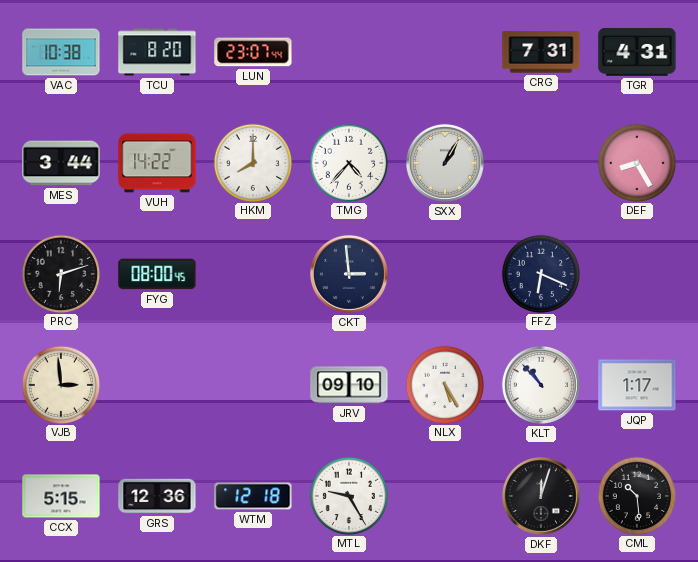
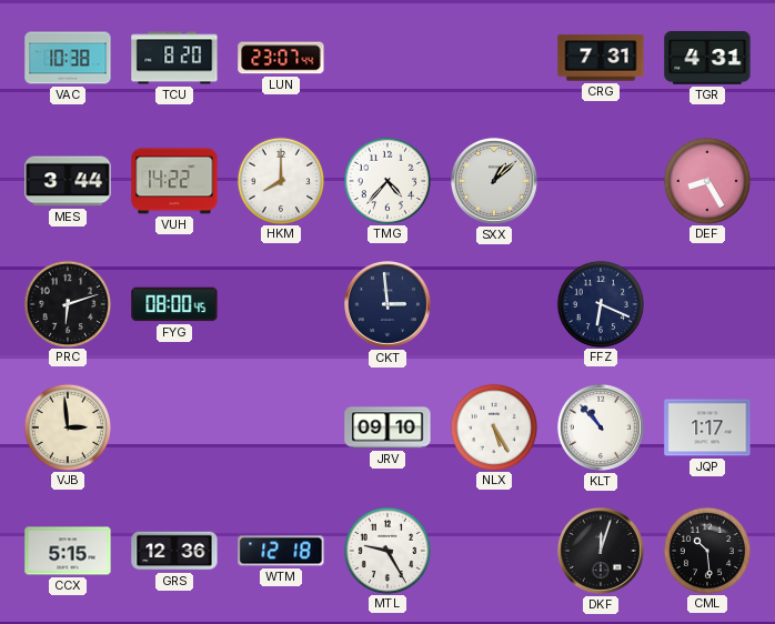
SXX: 1:05 -> 1:08
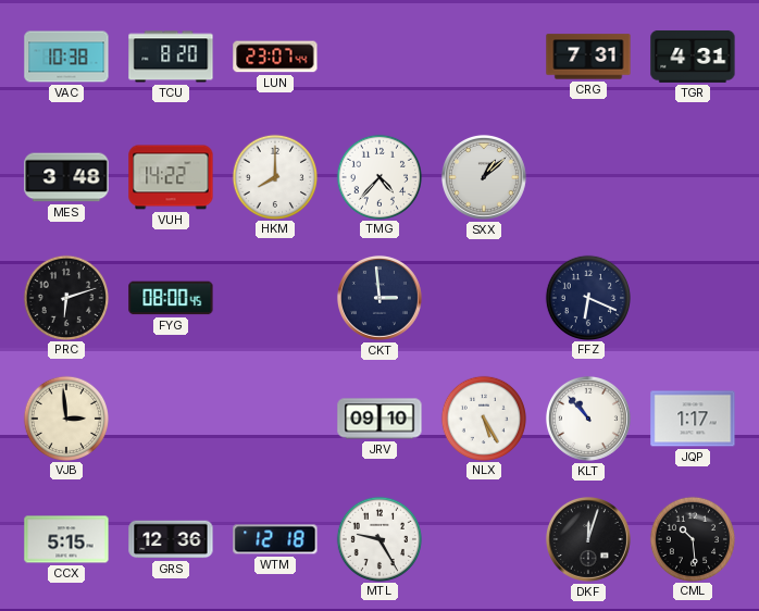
MES: 3:44 -> 3:48
DEF: 8:25 -> none
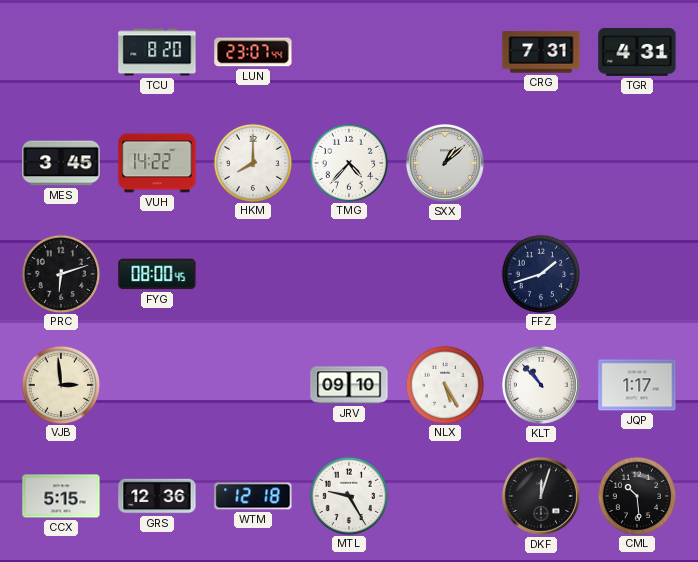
VAC: 10:38 -> none
MES: 3:48 -> 3:45
CKT: 2:59 -> none
FFZ: 6:19 -> 1:42
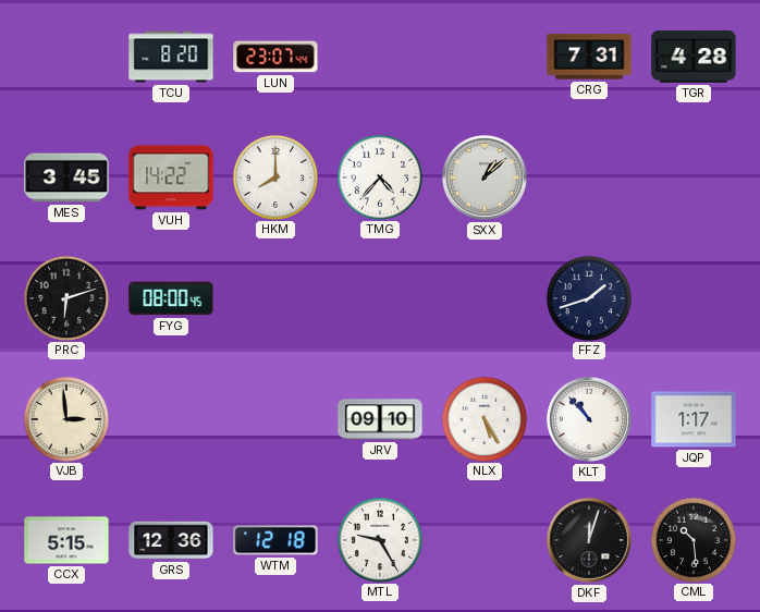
TGR: 4:31 -> 4:28
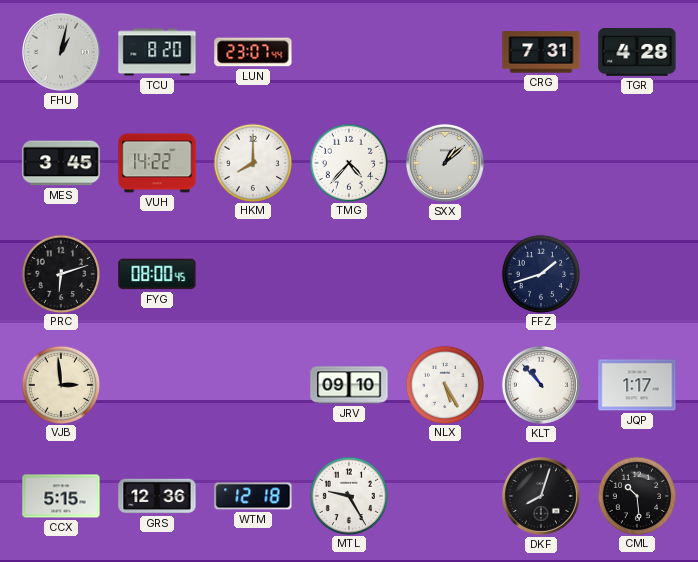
FHU: none -> 1:02
DKF: 12:03 -> 8:03
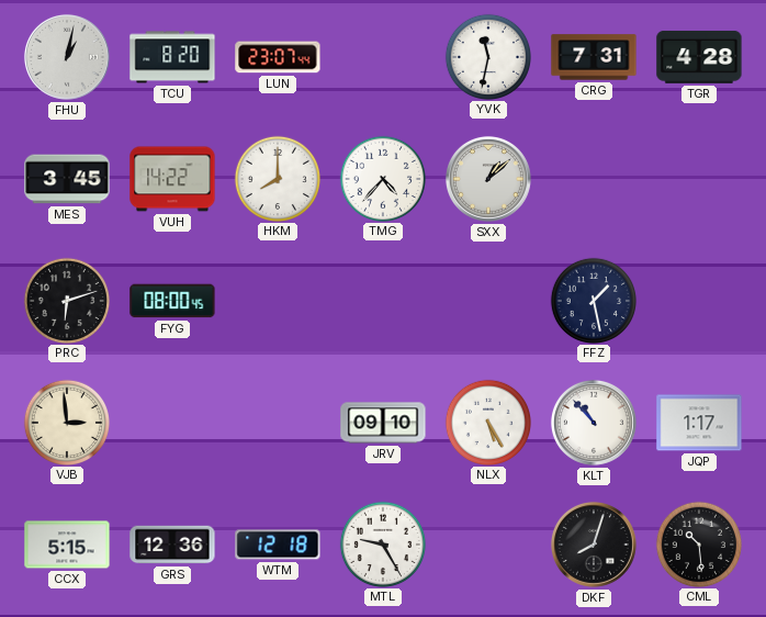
YVK: none -> 11:32
FFZ: 1:42 -> 1:28
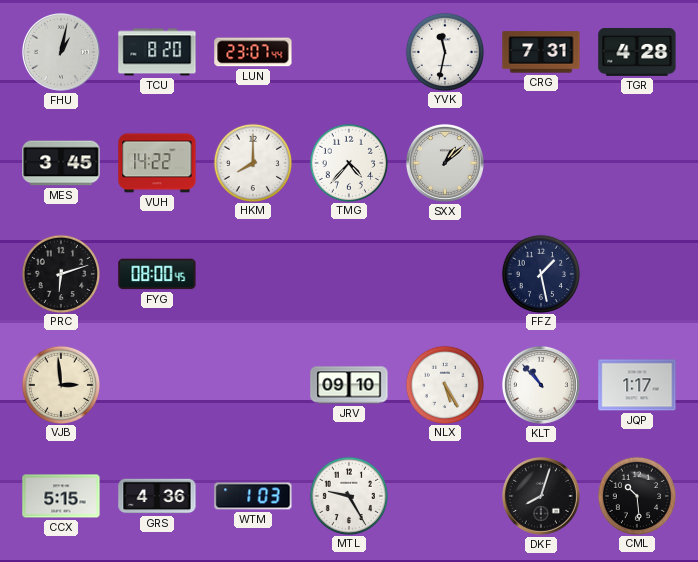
GRS: 12:36 -> 4:36
WTM: 12:18 -> 1:03
